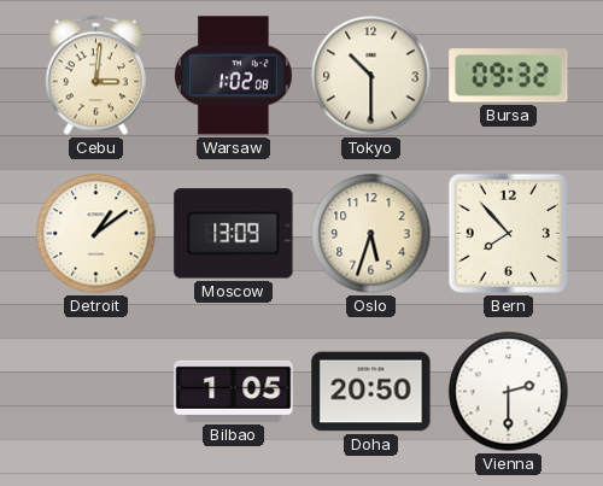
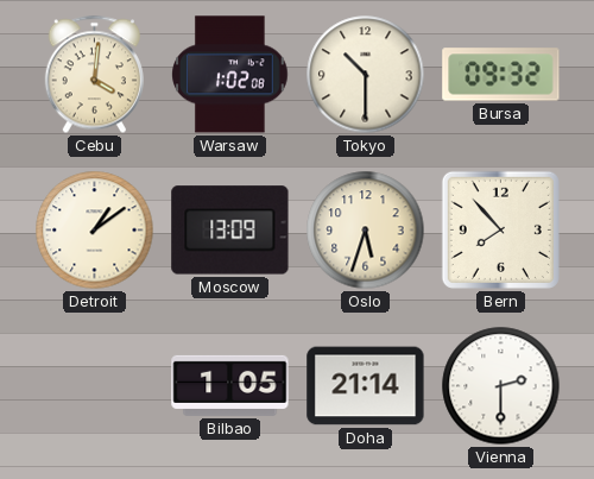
Cebu: 3:01 -> 4:01
Doha: 20:50 -> 21:14
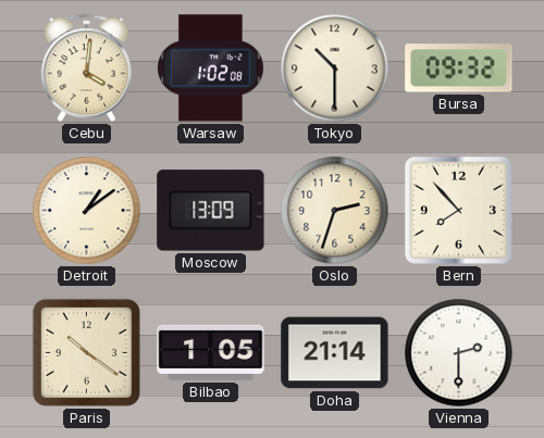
Oslo: 5:33 -> 2:33
Paris: none -> 10:21
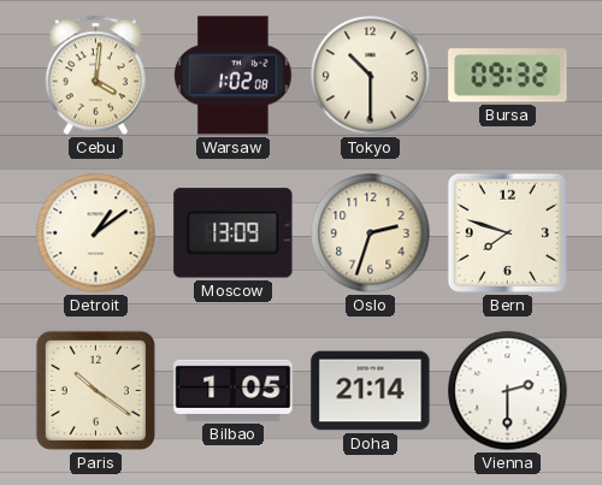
Bern: 7:53 -> 7:48
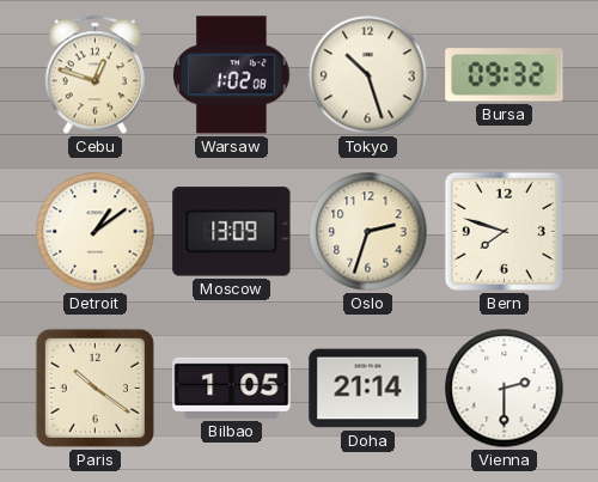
Cebu: 4:01 -> 12:48
Tokyo: 10:30 -> 10:27
